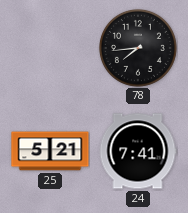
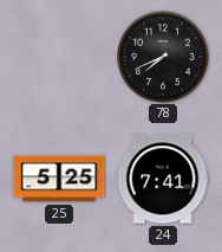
78: 7:44 -> 7:41
25: 5:21 -> 5:25
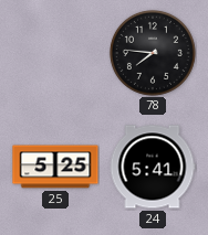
78: 7:41 -> 7:46
24: 7:41 -> 5:41
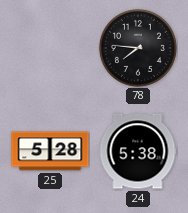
25: 5:25 -> 5:28
24: 5:41 -> 5:38
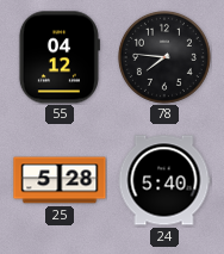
55: none -> 04:12
24: 5:38 -> 5:40
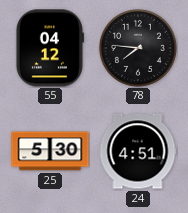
25: 5:28 -> 5:30
24: 5:40 -> 4:51
